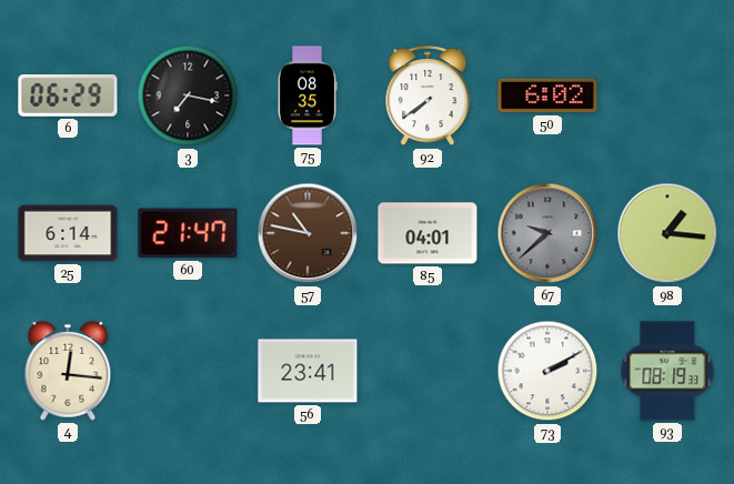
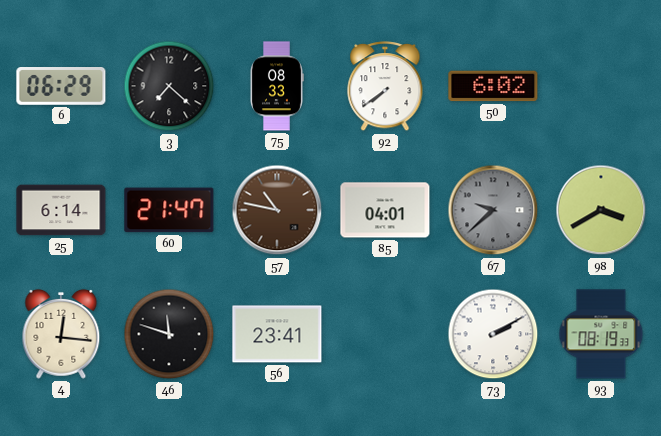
3: 7:17 -> 7:22
75: 08:35 -> 08:33
98: 1:16 -> 3:40
46: none -> 11:48
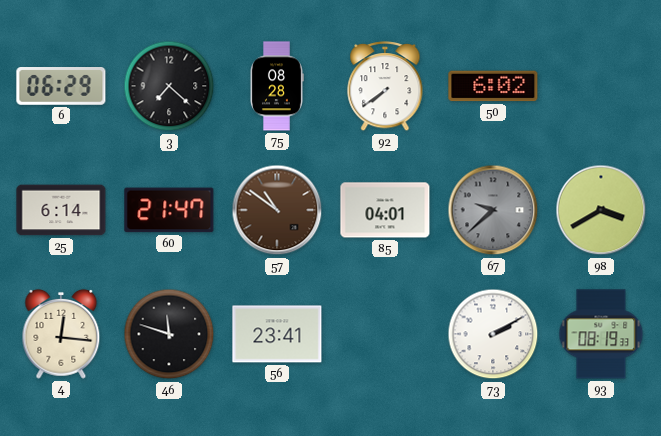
75: 08:33 -> 08:28
57: 10:47 -> 10:51
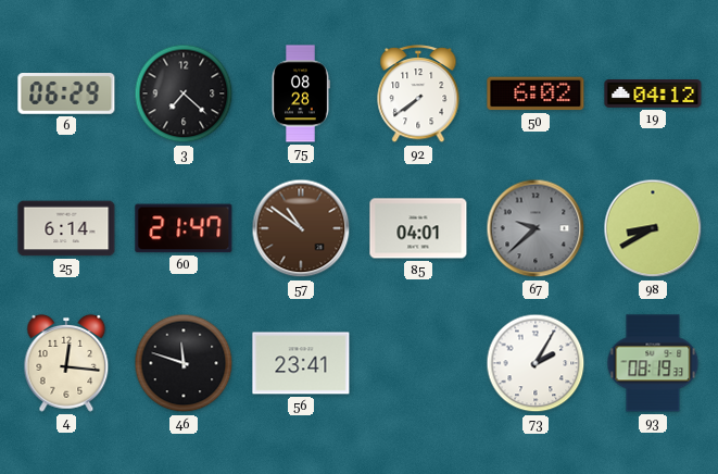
19: none -> 04:12
98: 3:40 -> 8:40
73: 2:10 -> 2:05
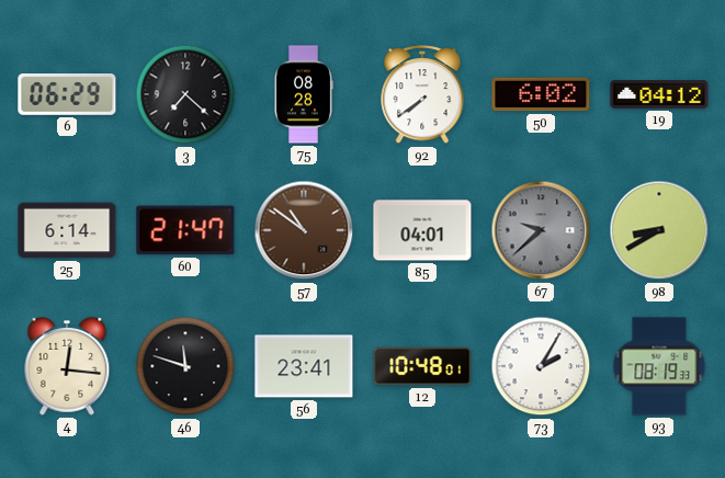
12: none -> 10:48
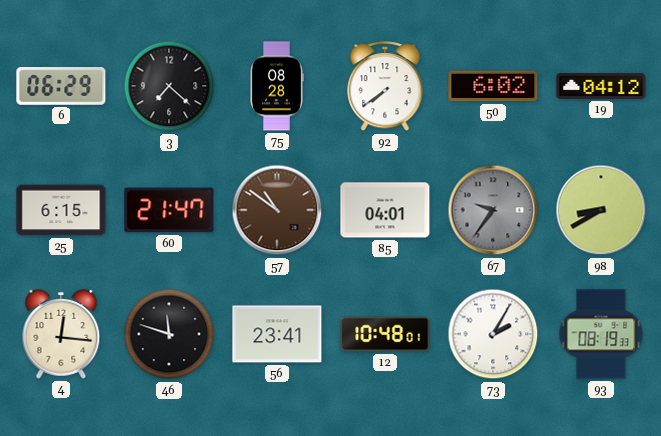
25: 6:14 -> 6:15
67: 9:38 -> 9:36
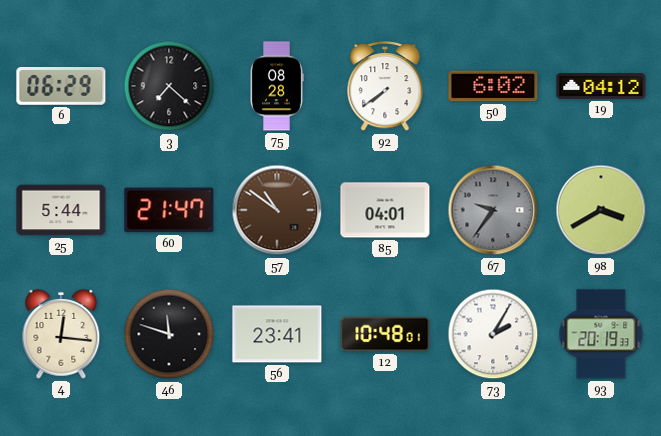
25: 6:15 -> 5:44
98: 8:40 -> 3:40
93: 08:19 -> 20:19
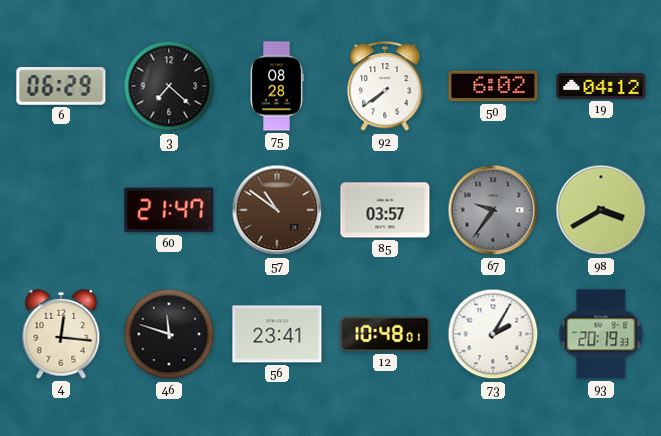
25: 5:44 -> none
85: 04:01 -> 03:57
